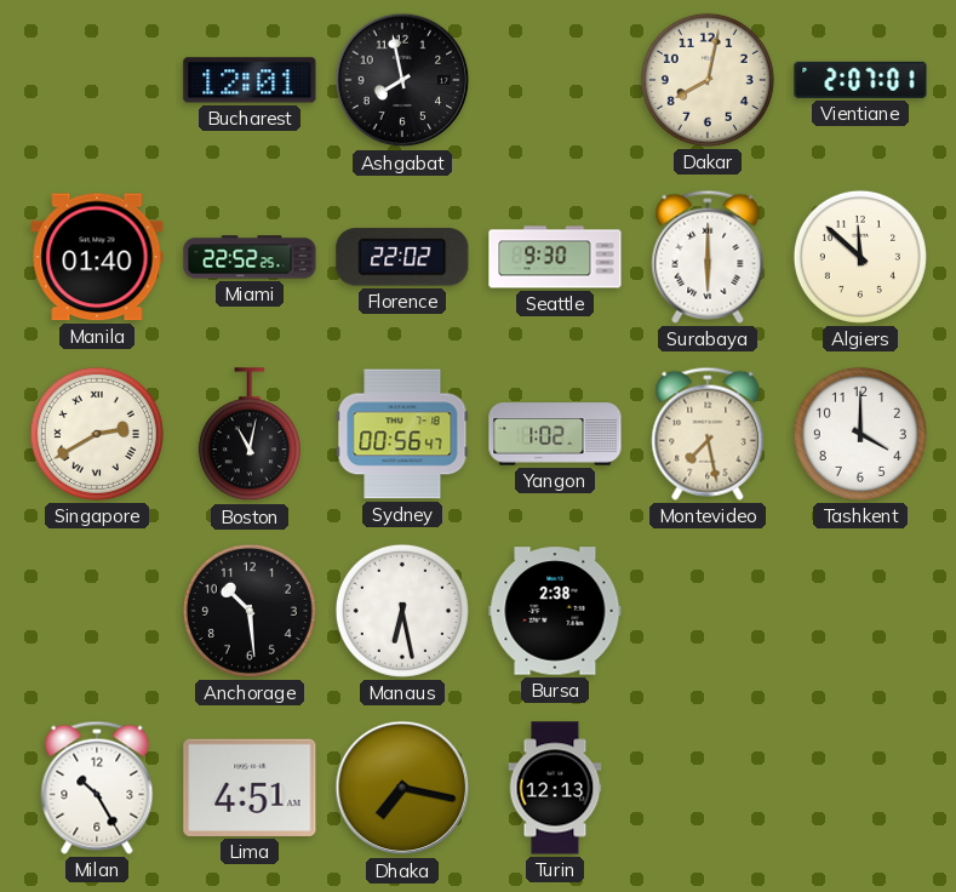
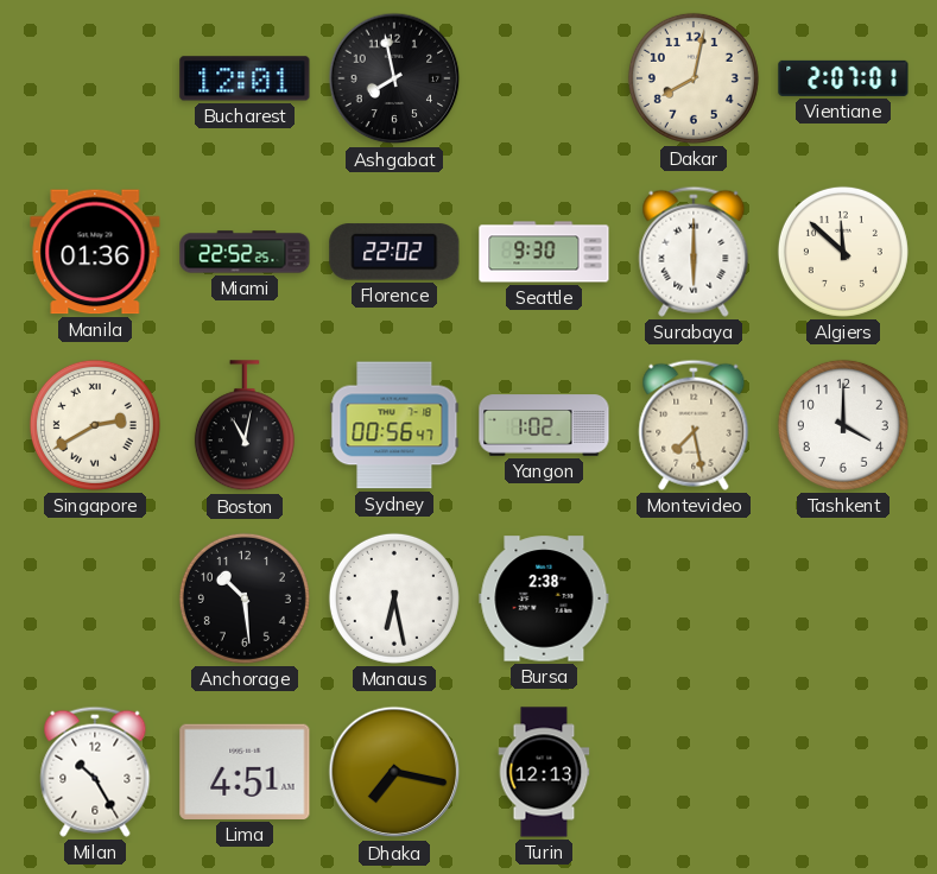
Manila: 01:40 -> 01:36
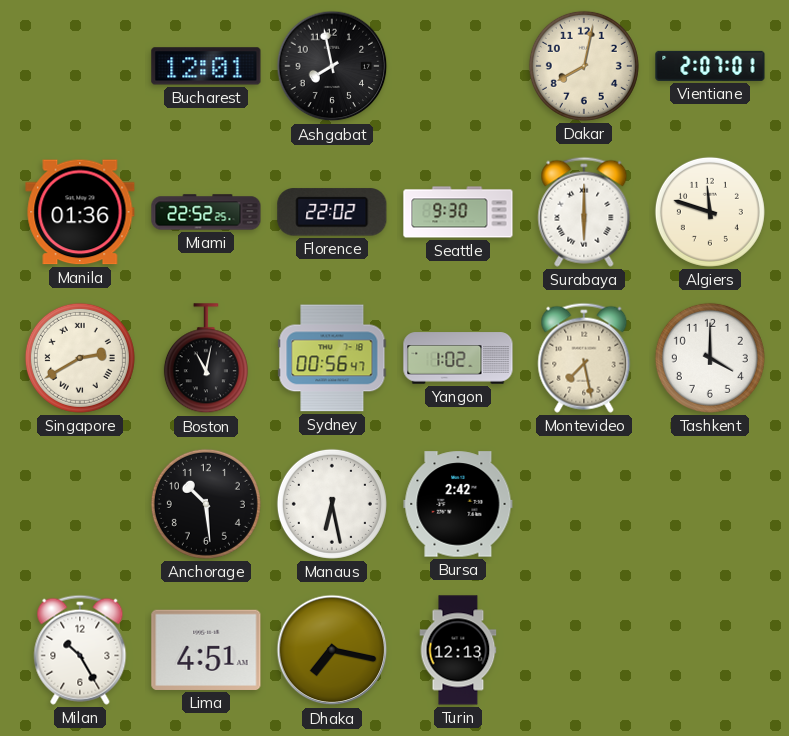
Algiers: 11:52 -> 11:48
Bursa: 2:38 -> 2:42
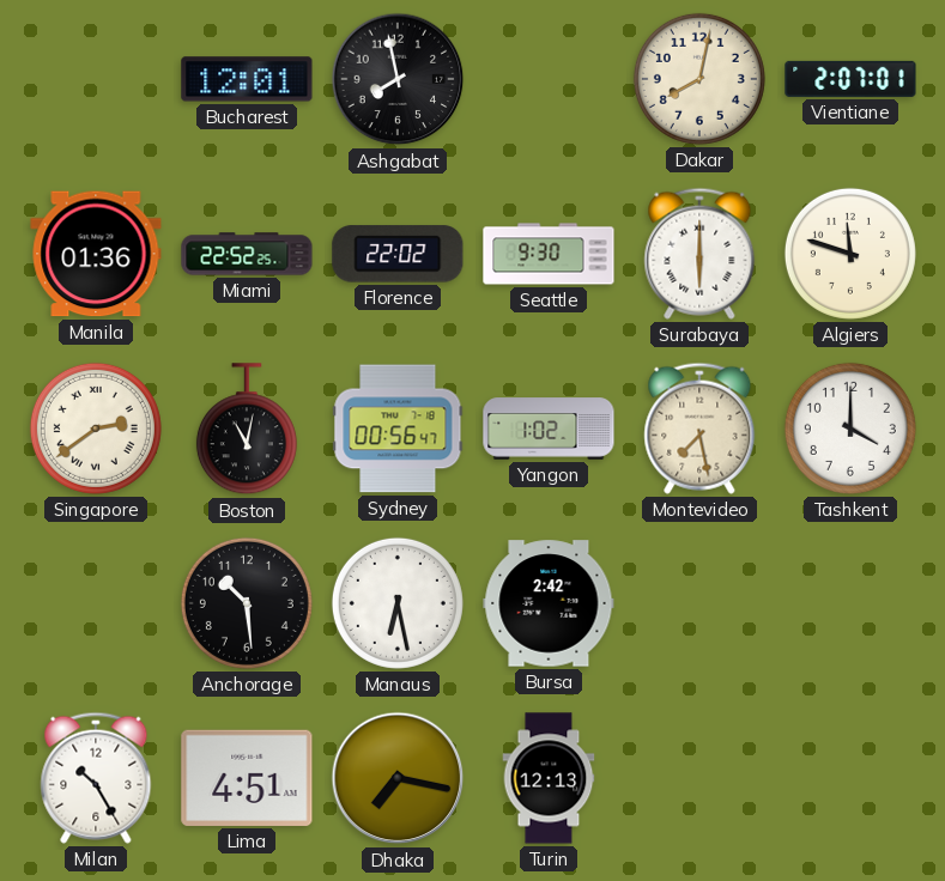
Singapore: 2:40 -> 2:39
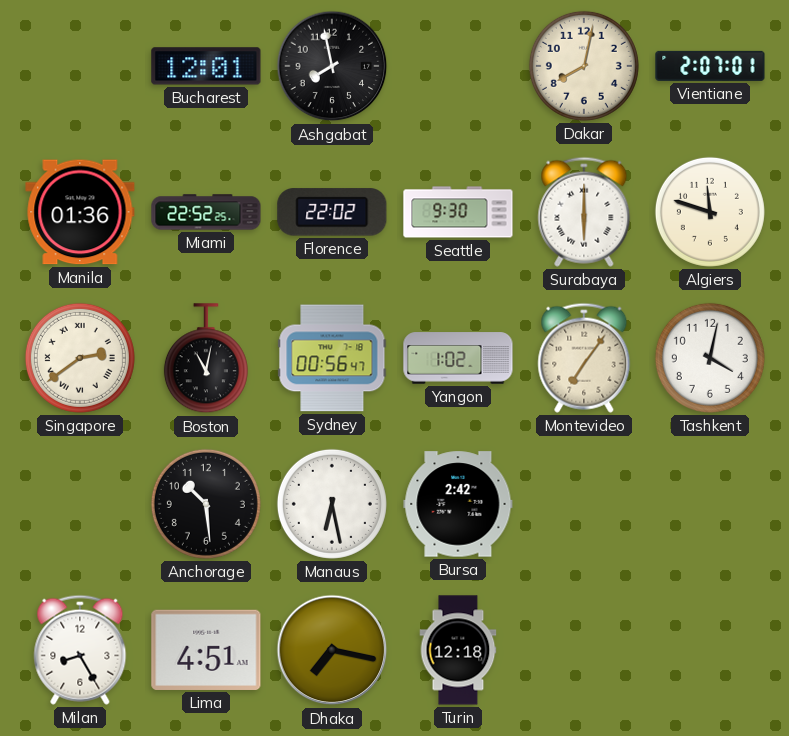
Montevideo: 7:28 -> 7:06
Tashkent: 4:00 -> 4:02
Milan: 10:25 -> 8:25
Turin: 12:13 -> 12:18
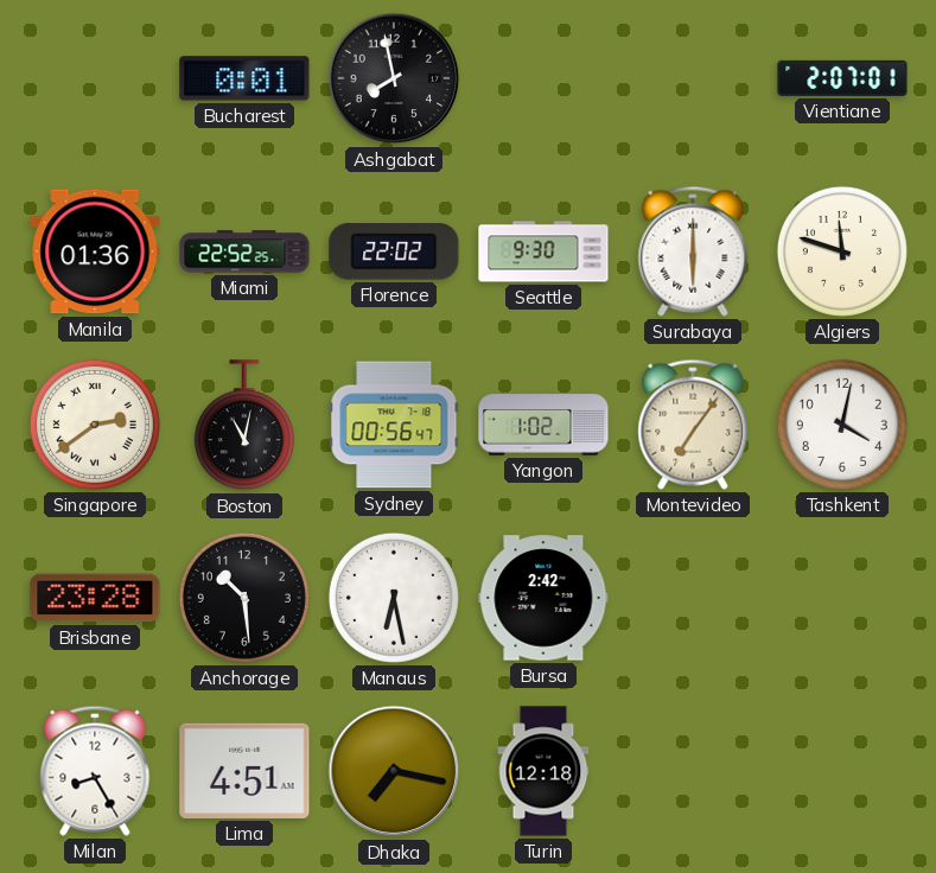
Bucharest: 12:01 -> 0:01
Dakar: 8:02 -> none
Brisbane: none -> 23:28
